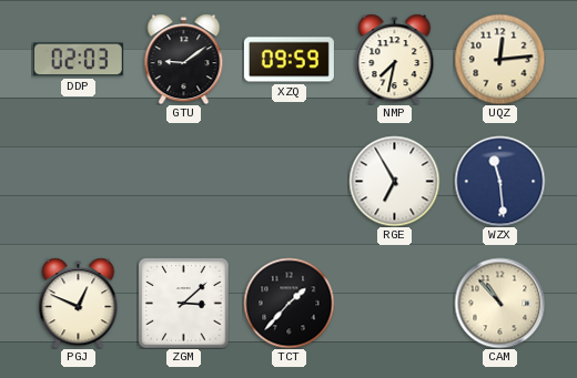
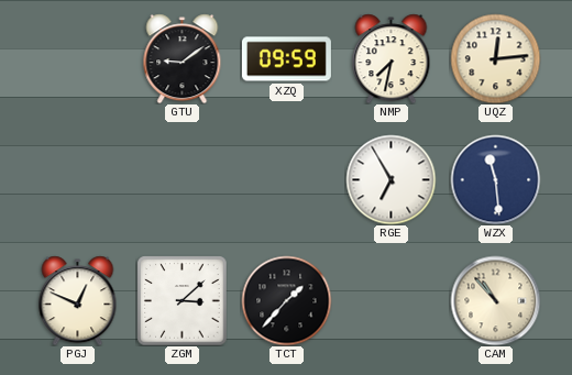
DDP: 02:03 -> none
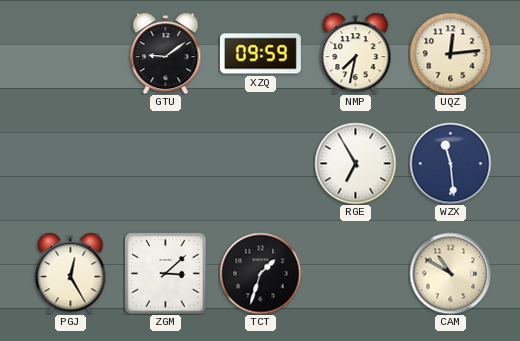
PGJ: 12:49 -> 12:25
TCT: 1:37 -> 1:33
CAM: 10:53 -> 10:50
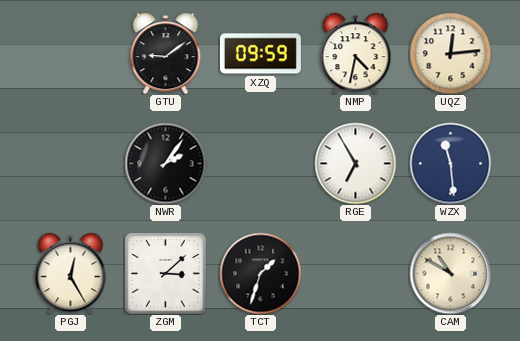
NMP: 7:32 -> 4:32
NWR: none -> 2:06
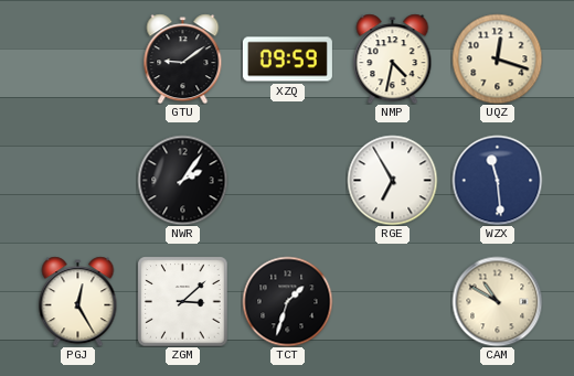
UQZ: 12:14 -> 12:18
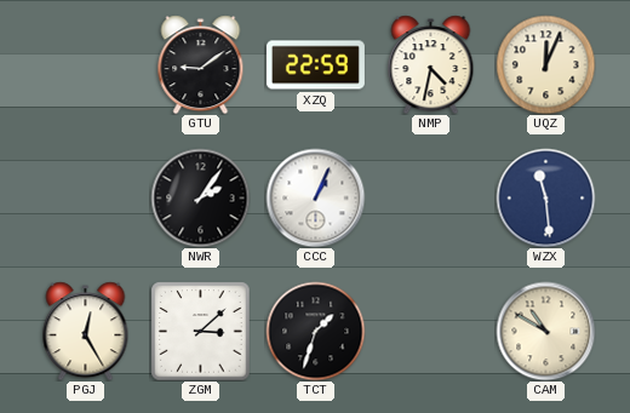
XZQ: 09:59 -> 22:59
UQZ: 12:18 -> 12:04
CCC: none -> 1:04
RGE: 6:55 -> none
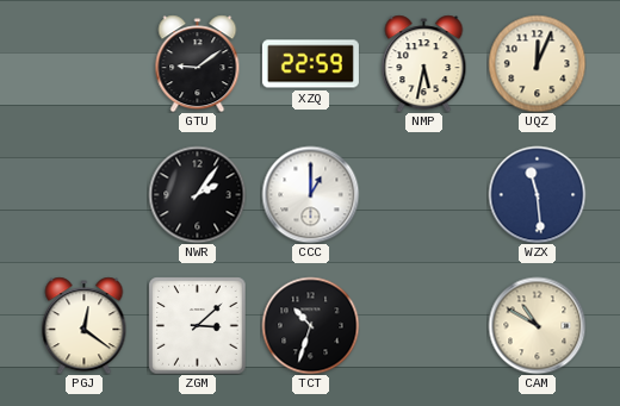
NMP: 4:32 -> 5:32
CCC: 1:04 -> 1:00
PGJ: 12:25 -> 12:21
TCT: 1:33 -> 10:33
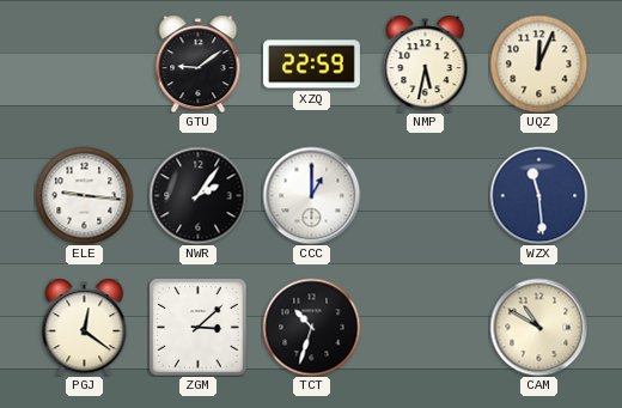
ELE: none -> 9:16
